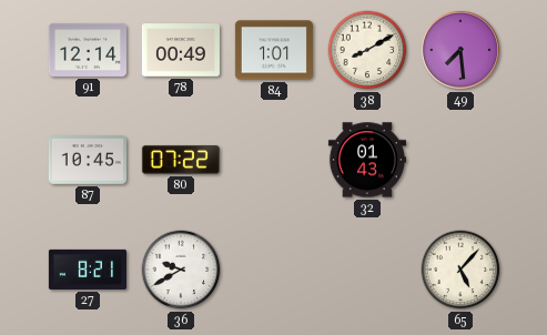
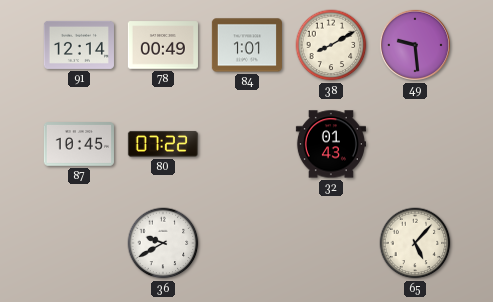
49: 7:29 -> 9:29
27: 8:21 -> none
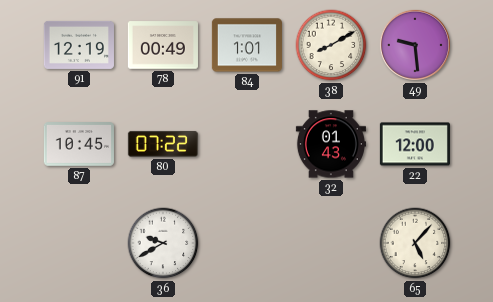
91: 12:14 -> 12:19
22: none -> 12:00
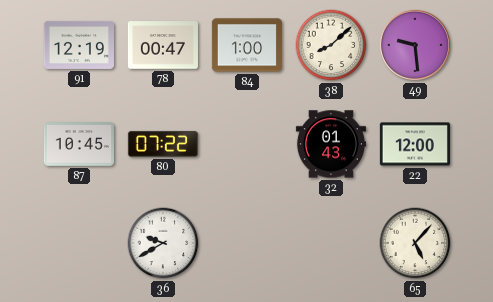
78: 00:49 -> 00:47
84: 1:01 -> 1:00
38: 8:10 -> 8:08
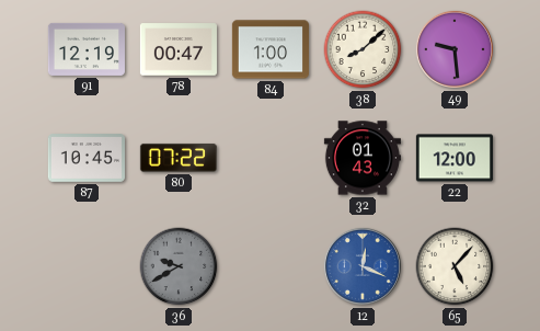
36 dial: white -> grey
12: none -> 12:19
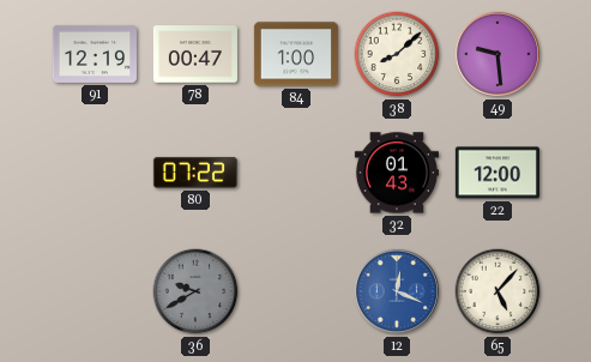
87: 10:45 -> none
